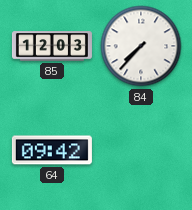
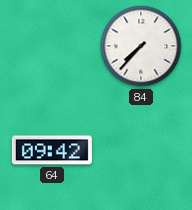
85: 12:03 -> none
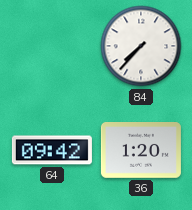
36: none -> 1:20
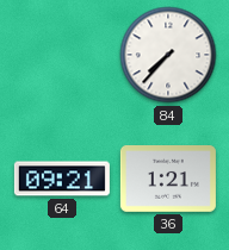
64: 09:42 -> 09:21
36: 1:20 -> 1:21
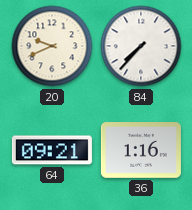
20: none -> 9:41
36: 1:21 -> 1:16
